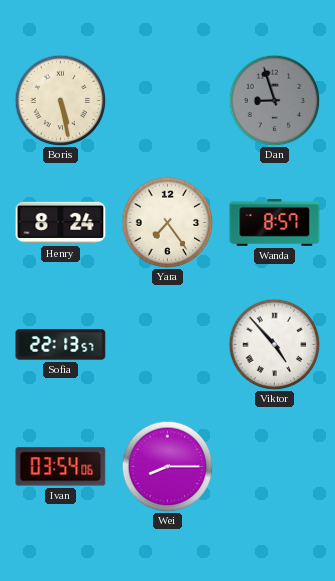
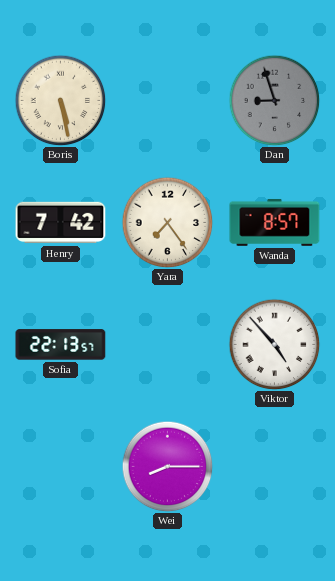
Henry: 8:24 -> 7:42
Ivan: 03:54 -> none
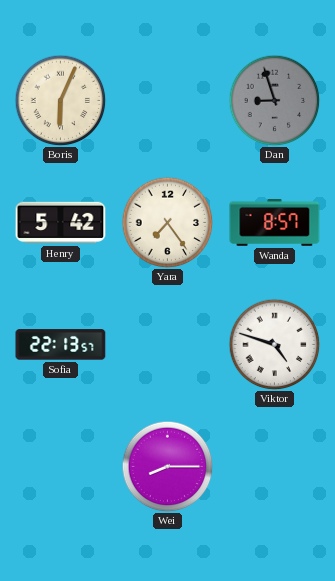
Boris: 5:28 -> 6:04
Henry: 7:42 -> 5:42
Viktor: 4:53 -> 4:48
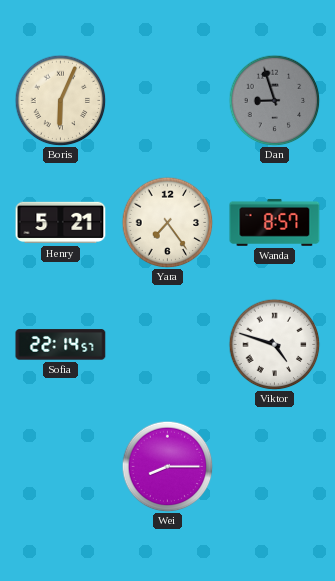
Henry: 5:42 -> 5:21
Sofia: 22:13 -> 22:14
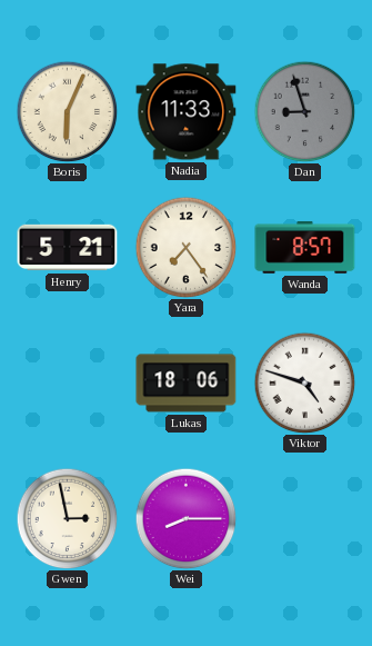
Nadia: none -> 11:33
Sofia: 22:14 -> none
Lukas: none -> 18:06
Gwen: none -> 2:58
